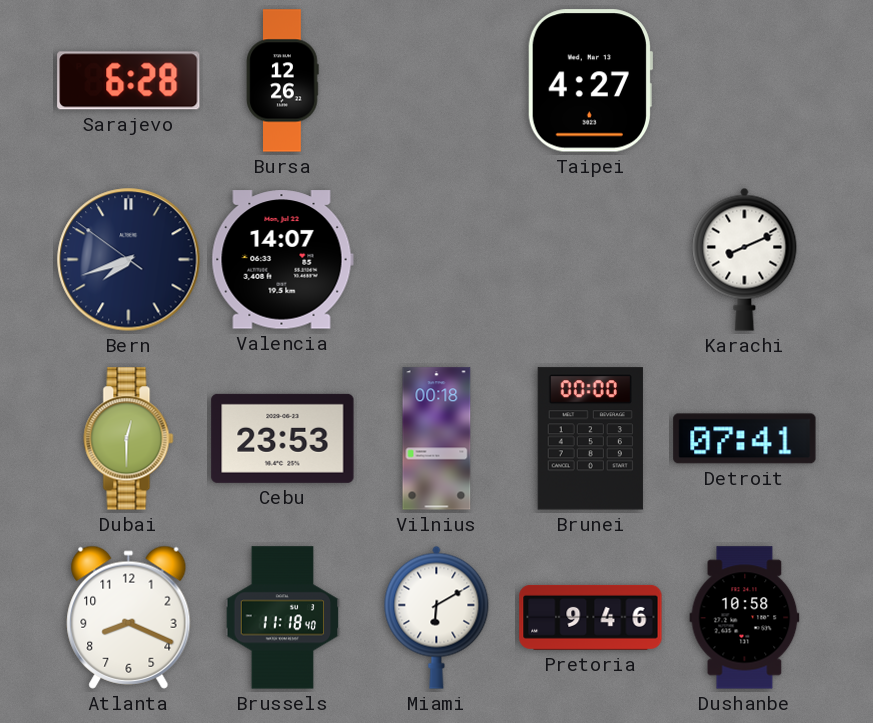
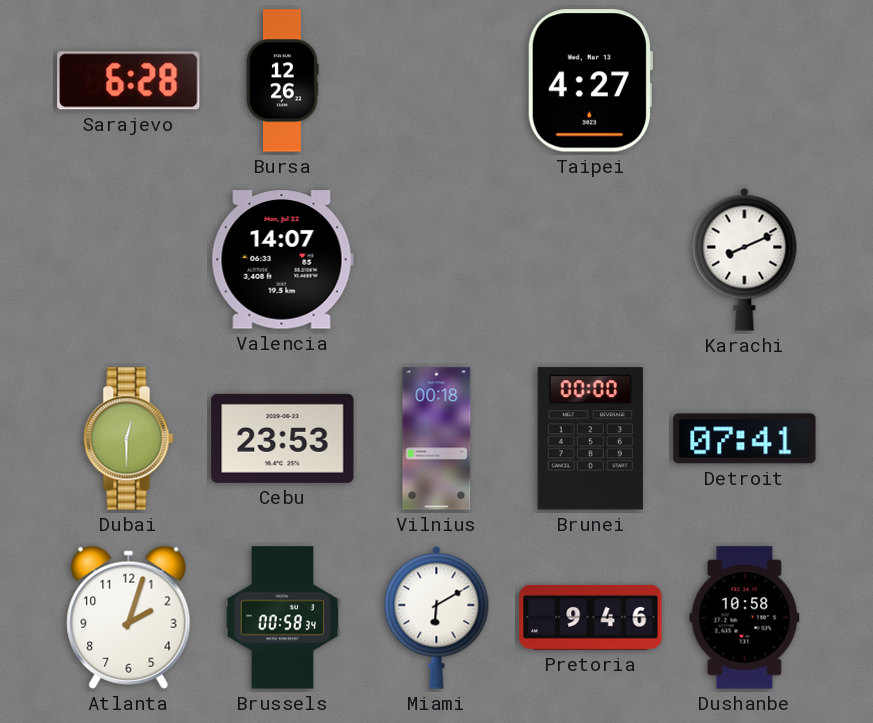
Bern: 7:41 -> none
Atlanta: 8:19 -> 2:03
Brussels: 11:18 -> 00:58
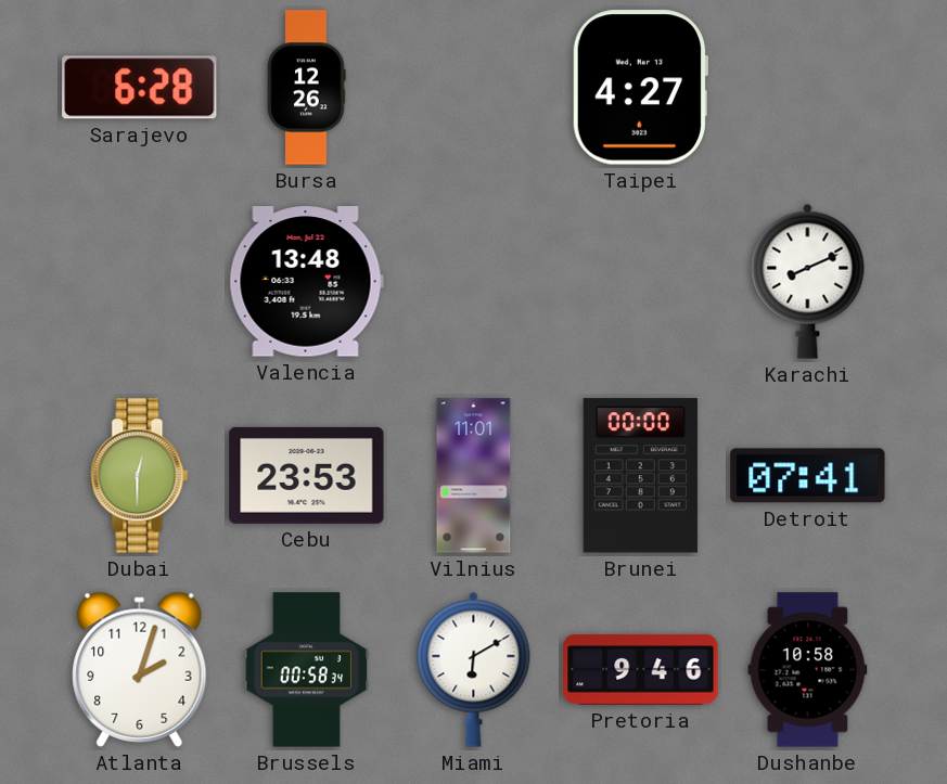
Valencia: 14:07 -> 13:48
Vilnius: 00:18 -> 11:01
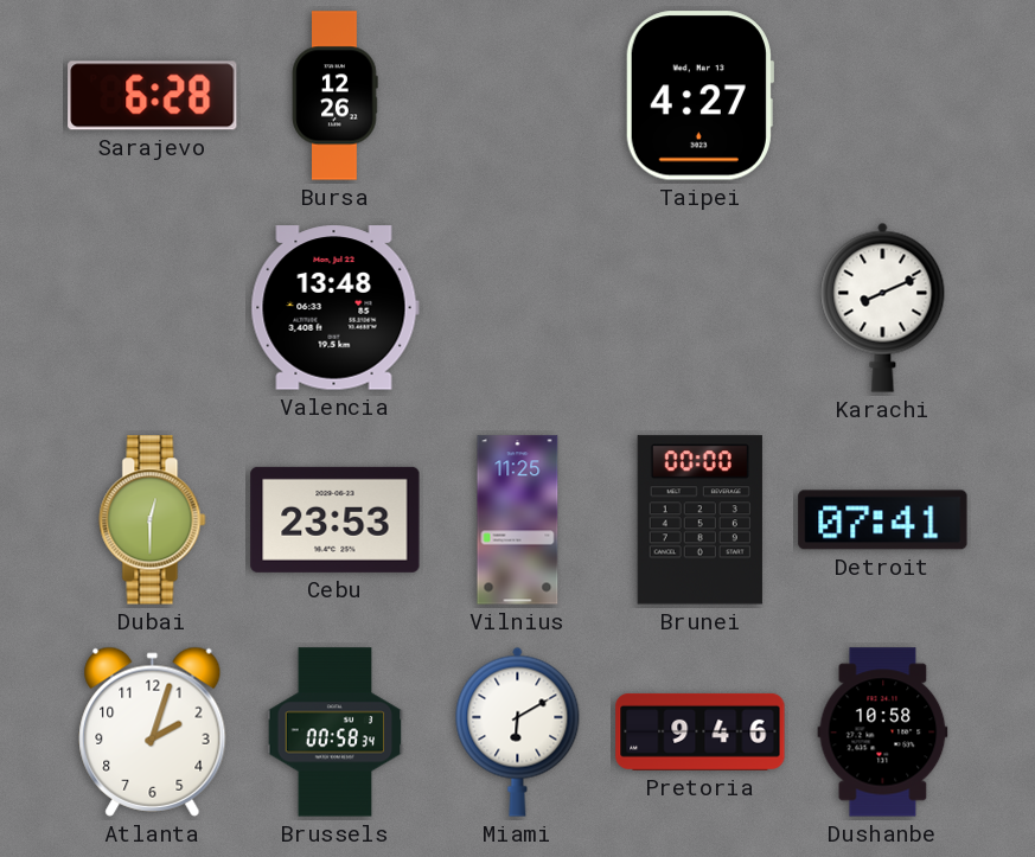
Vilnius: 11:01 -> 11:25
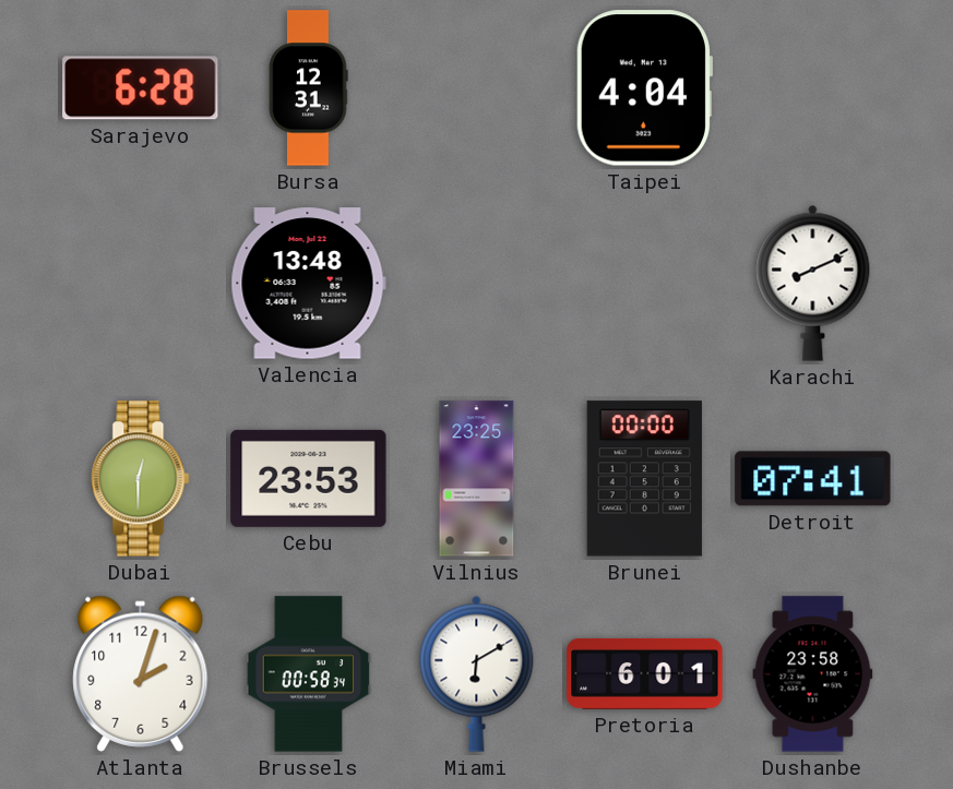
Bursa: 12:26 -> 12:31
Taipei: 4:27 -> 4:04
Vilnius: 11:25 -> 23:25
Pretoria: 9:46 -> 6:01
Dushanbe: 10:58 -> 23:58
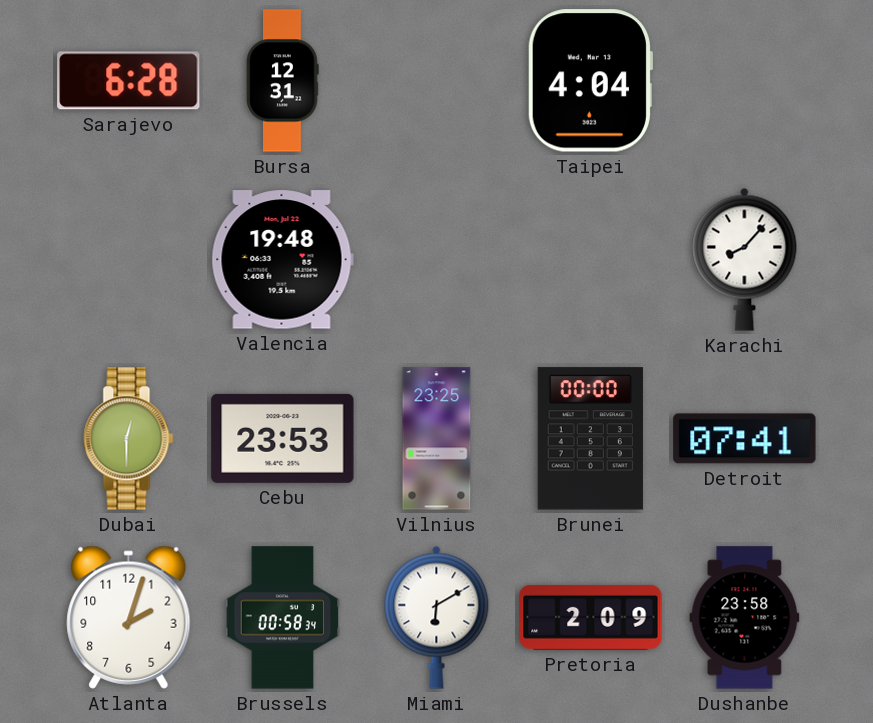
Valencia: 13:48 -> 19:48
Karachi: 8:11 -> 8:07
Pretoria: 6:01 -> 2:09
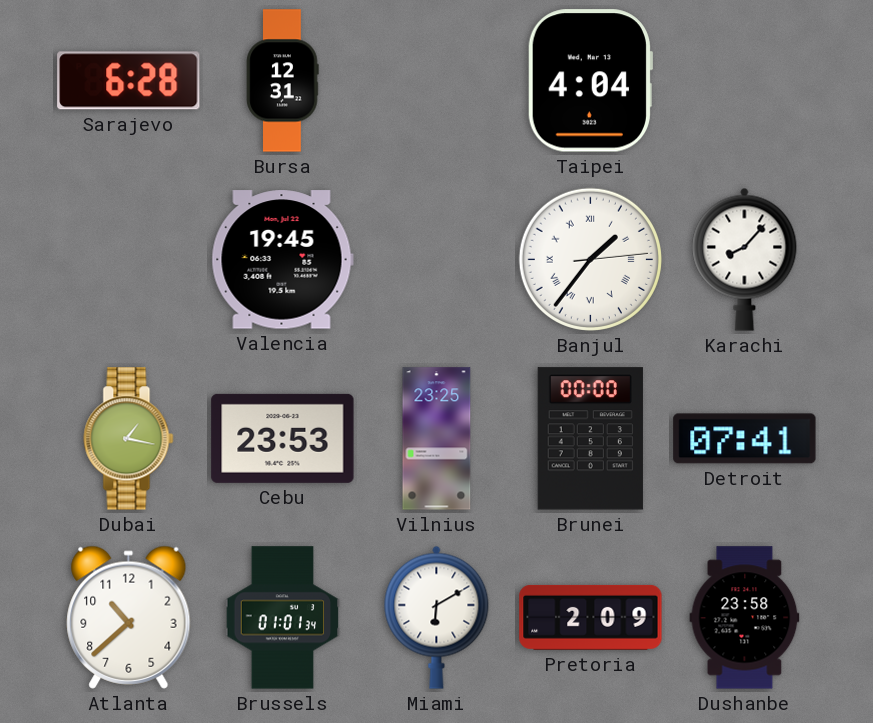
Valencia: 19:48 -> 19:45
Banjul: none -> 1:36
Dubai: 12:30 -> 1:17
Atlanta: 2:03 -> 10:38
Brussels: 00:58 -> 01:01
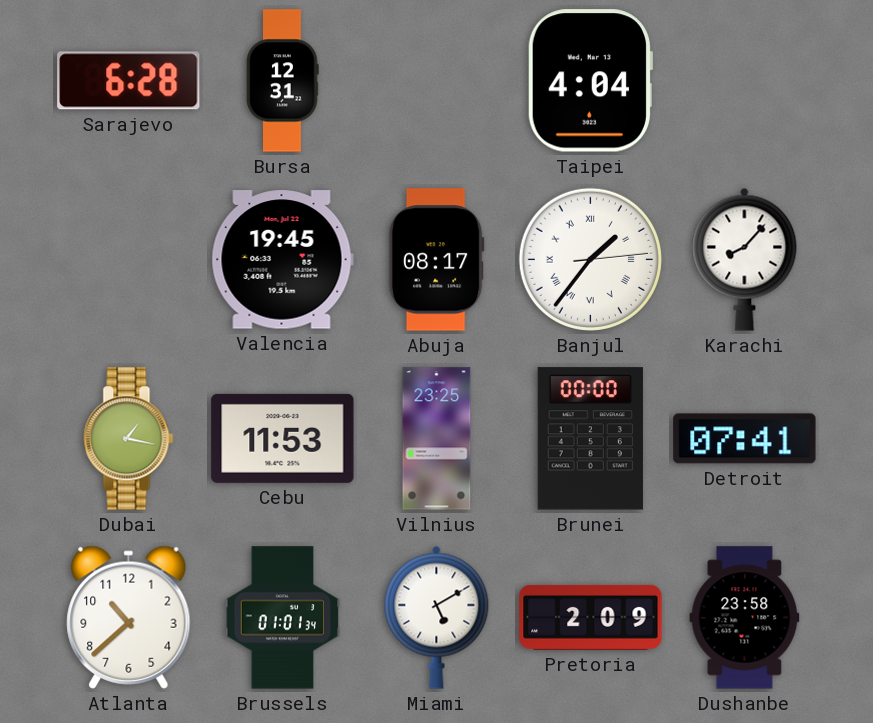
Abuja: none -> 08:17
Cebu: 23:53 -> 11:53
Miami: 6:10 -> 5:10
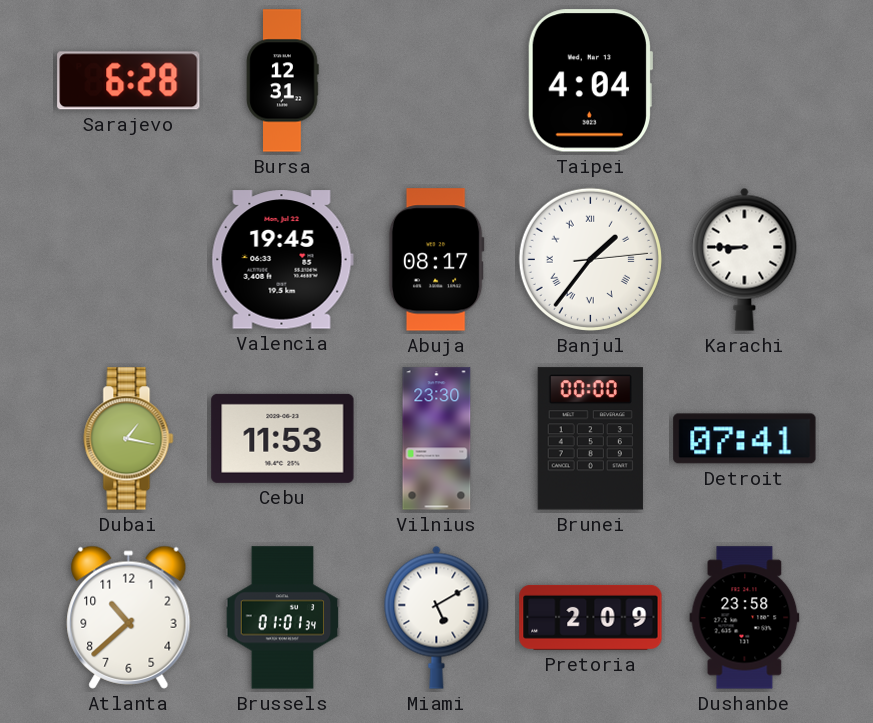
Karachi: 8:07 -> 8:45
Vilnius: 23:25 -> 23:30
